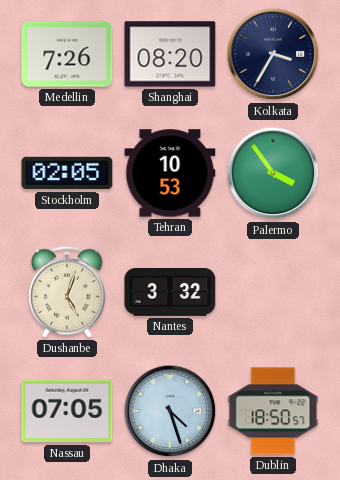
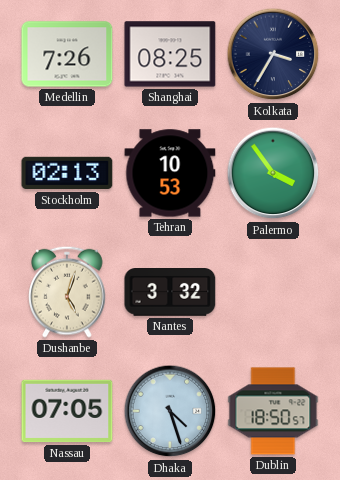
Shanghai: 08:20 -> 08:25
Stockholm: 02:05 -> 02:13
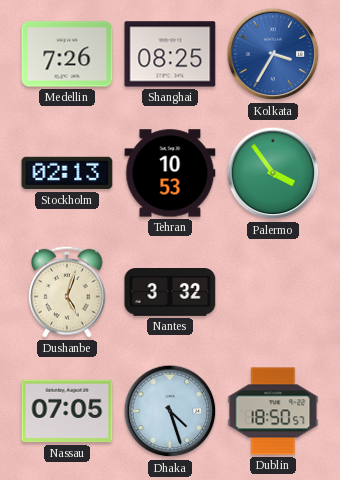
Kolkata dial: navy -> blue
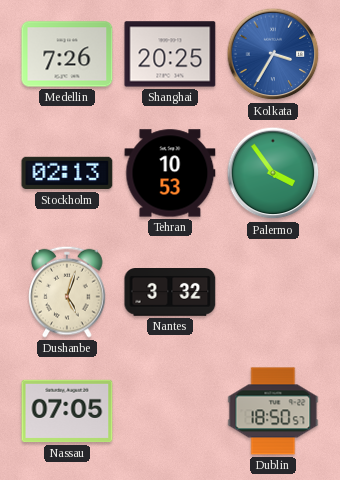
Shanghai: 08:25 -> 20:25
Dhaka: 4:27 -> none
